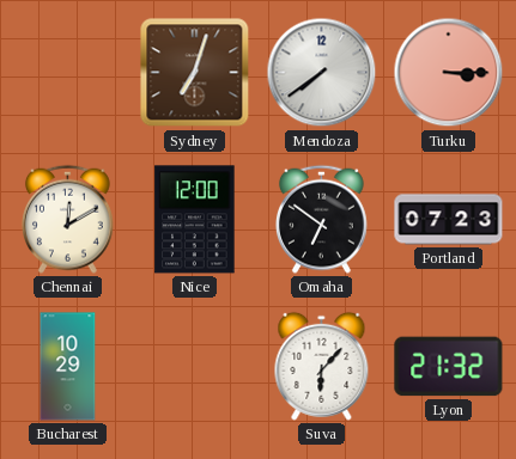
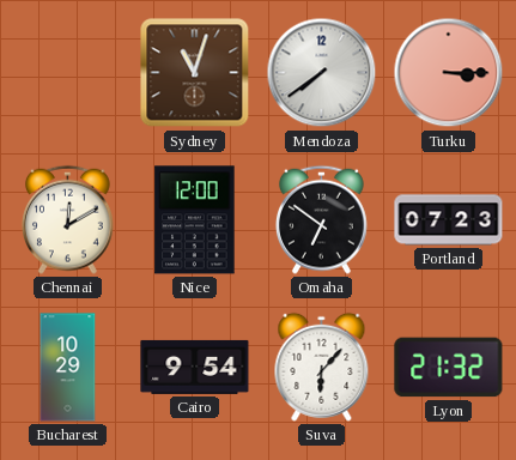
Sydney: 7:03 -> 11:03
Cairo: none -> 9:54
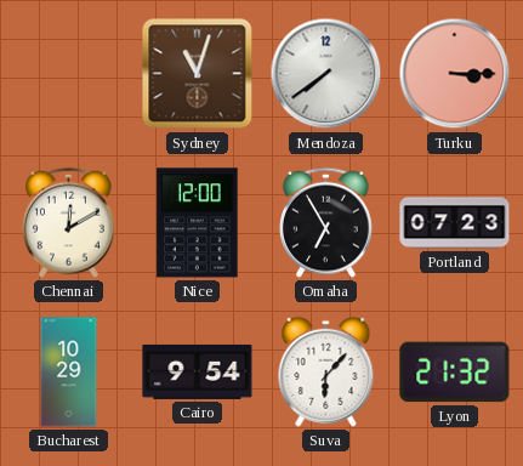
Omaha: 6:51 -> 6:55
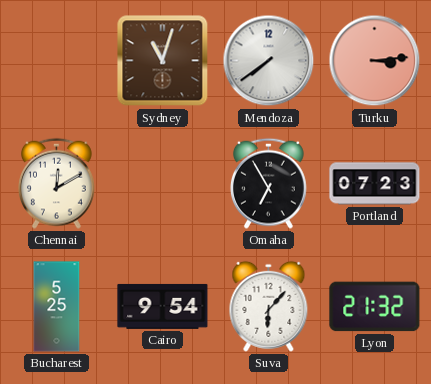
Turku: 3:15 -> 3:14
Nice: 12:00 -> none
Bucharest: 10:29 -> 5:25
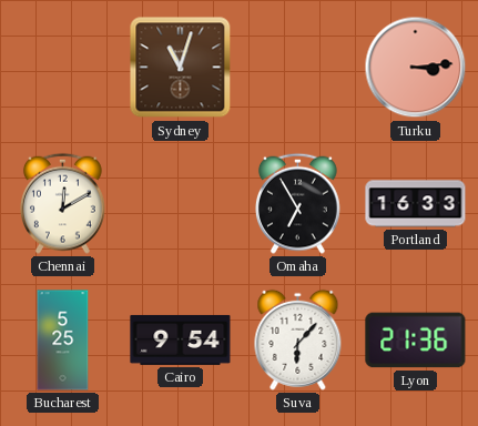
Mendoza: 7:39 -> none
Portland: 07:23 -> 16:33
Lyon: 21:32 -> 21:36
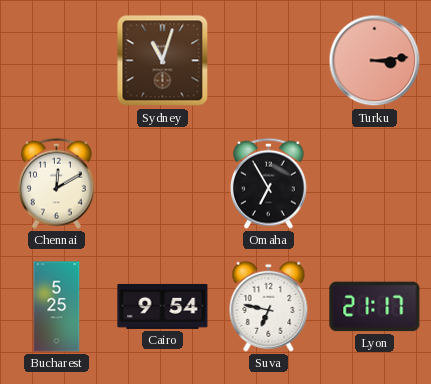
Portland: 16:33 -> none
Suva: 6:07 -> 6:47
Lyon: 21:36 -> 21:17
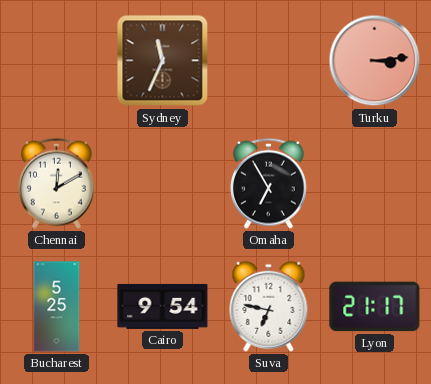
Sydney: 11:03 -> 11:34
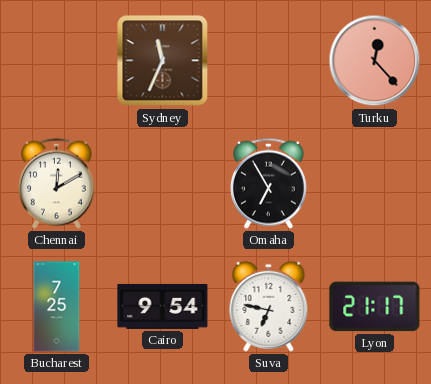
Turku: 3:14 -> 12:23
Bucharest: 5:25 -> 7:25
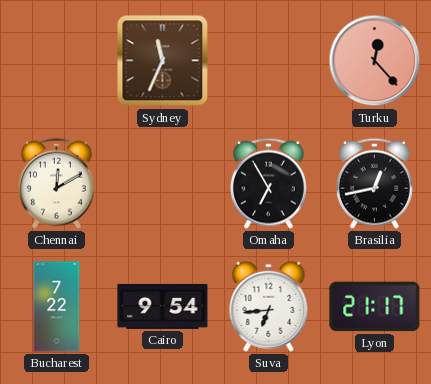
Brasilia: none -> 12:43
Bucharest: 7:25 -> 7:22
Suva: 6:47 -> 6:44
